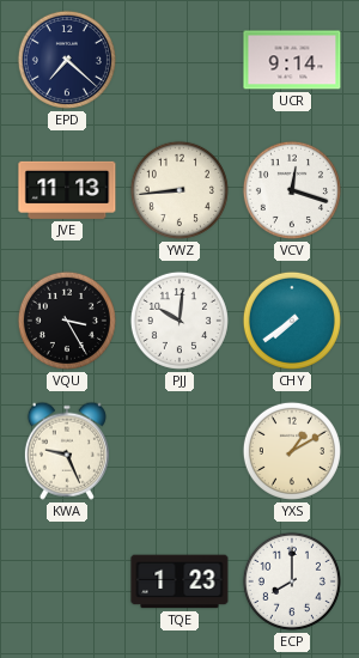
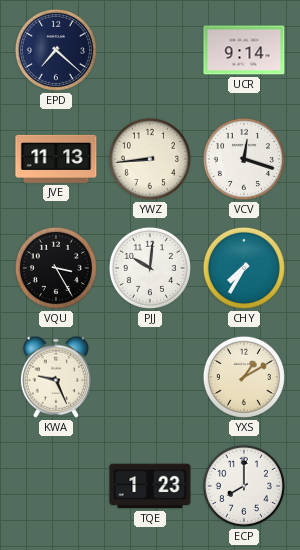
CHY: 7:39 -> 7:35
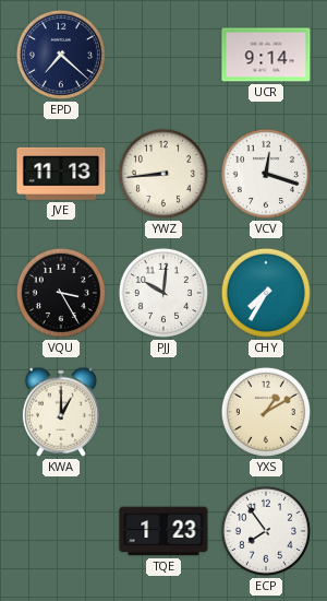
KWA: 9:26 -> 1:00
ECP: 8:00 -> 7:54
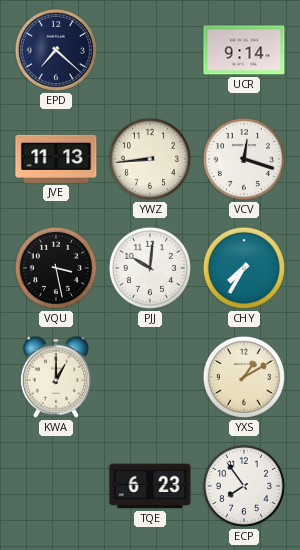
VQU: 3:25 -> 3:28
TQE: 1:23 -> 6:23
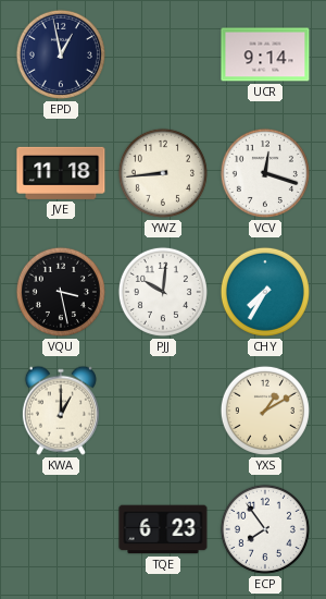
EPD: 7:22 -> 12:58
JVE: 11:13 -> 11:18
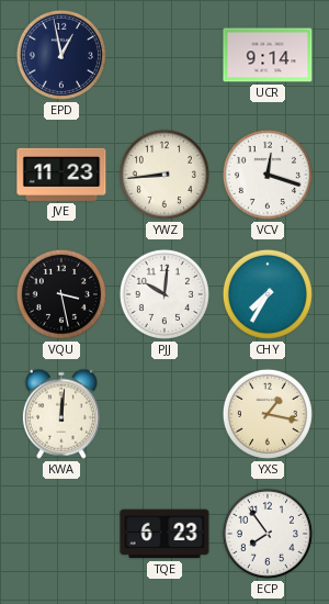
JVE: 11:18 -> 11:23
KWA: 1:00 -> 12:01
YXS: 1:10 -> 1:17
